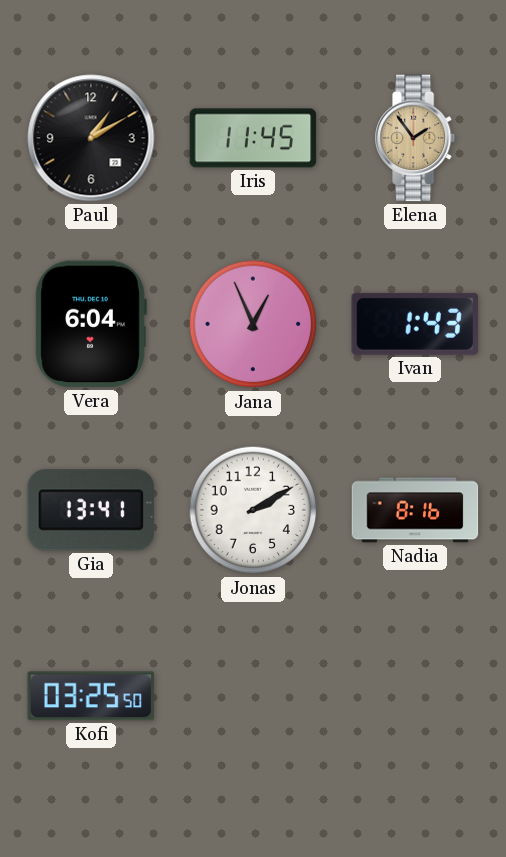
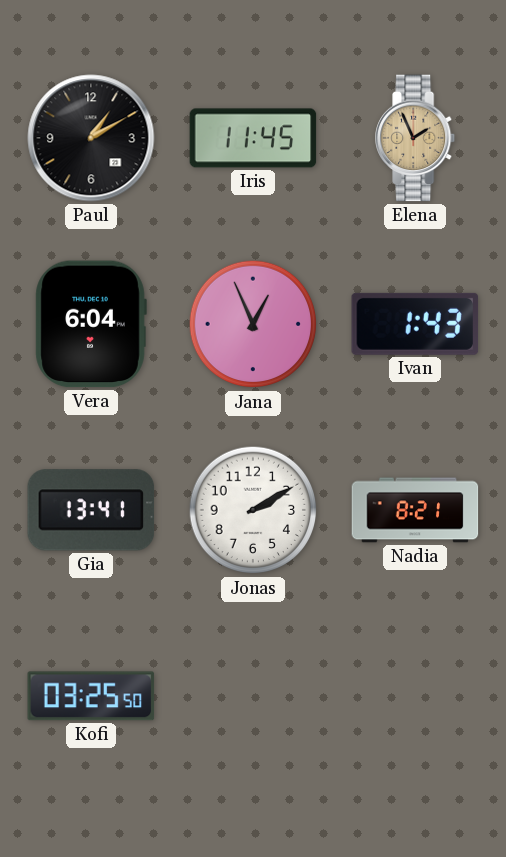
Elena: 1:54 -> 1:56
Nadia: 8:16 -> 8:21
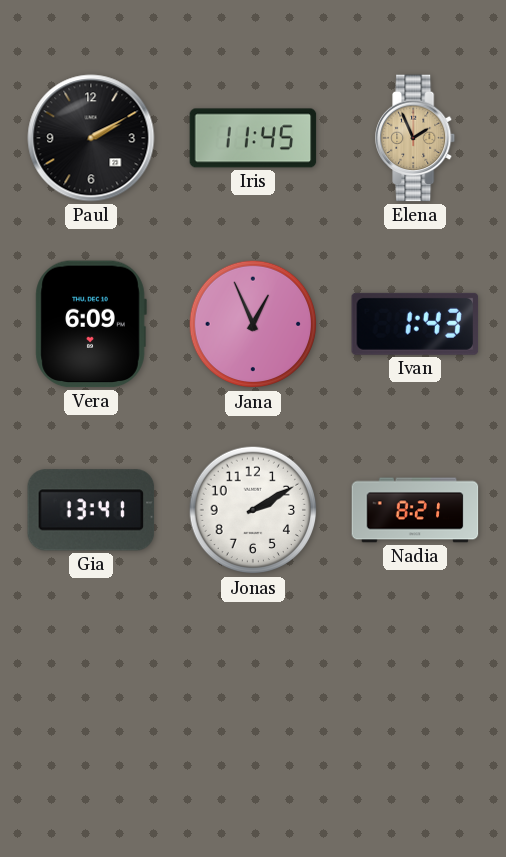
Paul: 1:10 -> 2:10
Vera: 6:04 -> 6:09
Kofi: 03:25 -> none
